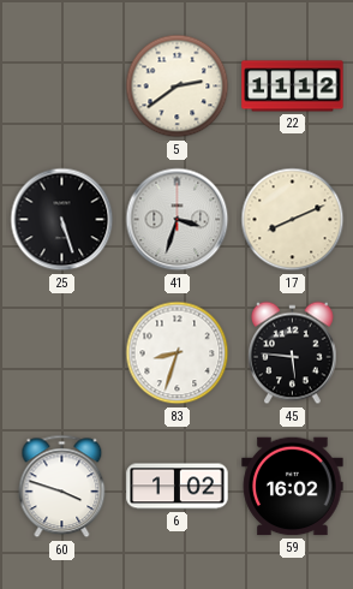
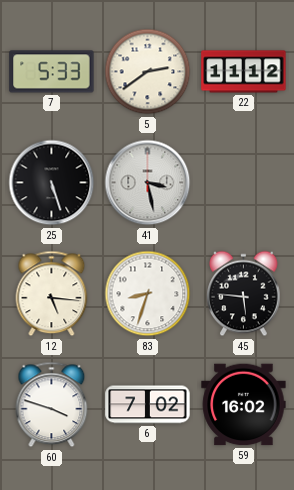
7: none -> 5:33
41: 3:33 -> 3:28
17: 8:11 -> none
12: none -> 5:16
6: 1:02 -> 7:02
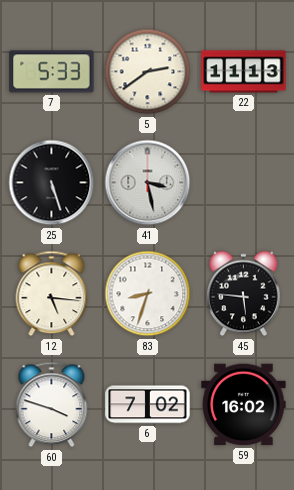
22: 11:12 -> 11:13
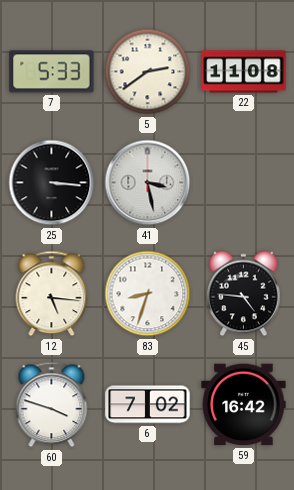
22: 11:13 -> 11:08
25: 5:27 -> 3:16
45: 5:46 -> 4:46
59: 16:02 -> 16:42
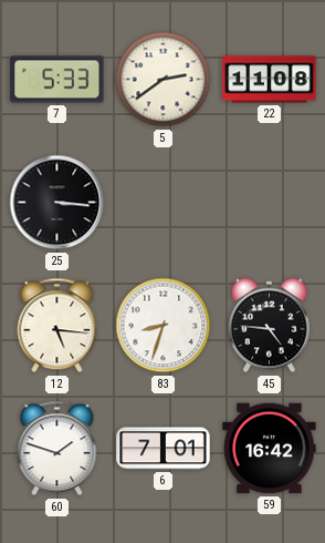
41: 3:28 -> none
60: 3:48 -> 1:48
6: 7:02 -> 7:01
